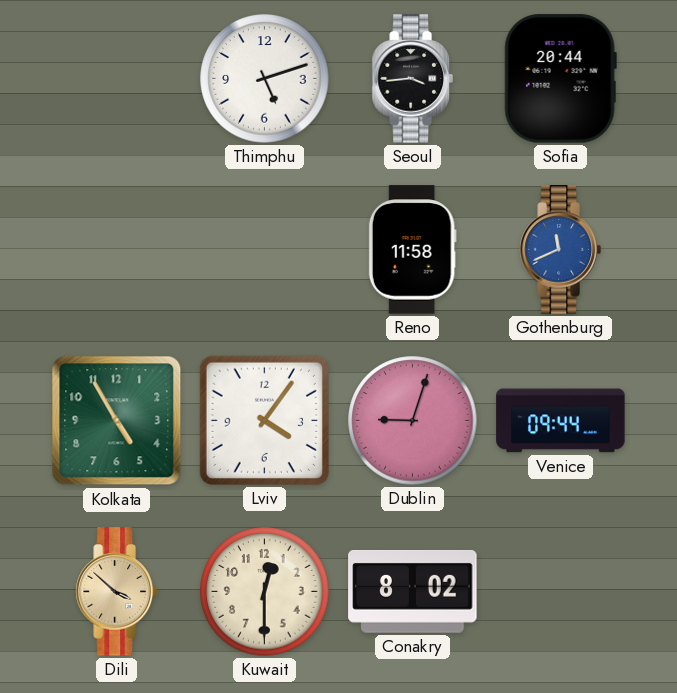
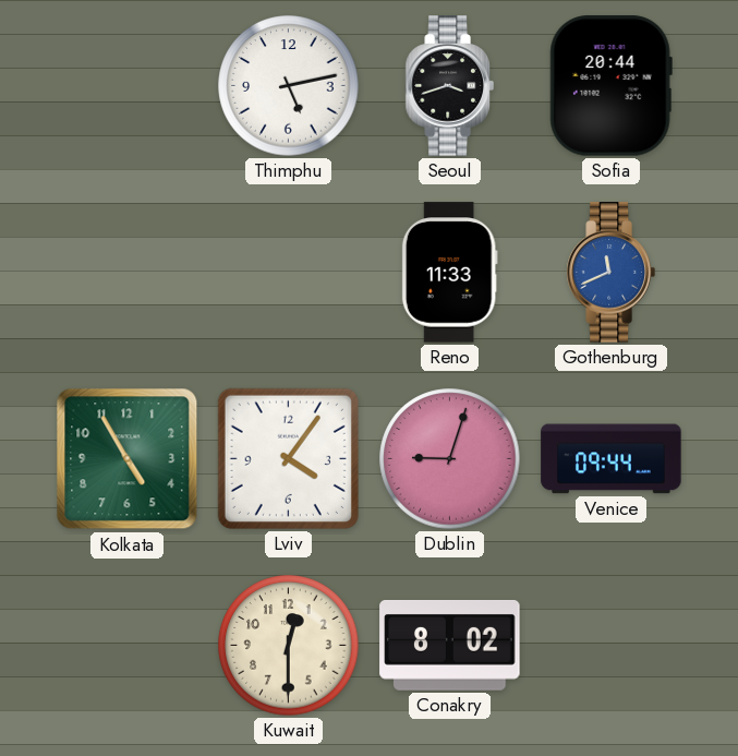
Thimphu: 5:12 -> 5:13
Seoul: 3:44 -> 3:42
Reno: 11:58 -> 11:33
Dili: 3:52 -> none
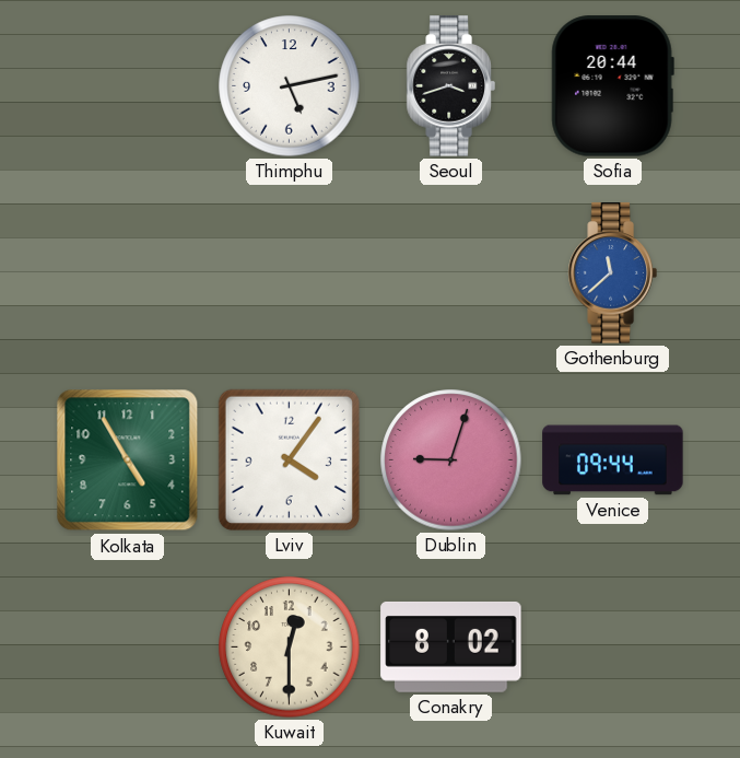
Reno: 11:33 -> none
Gothenburg: 11:41 -> 11:38
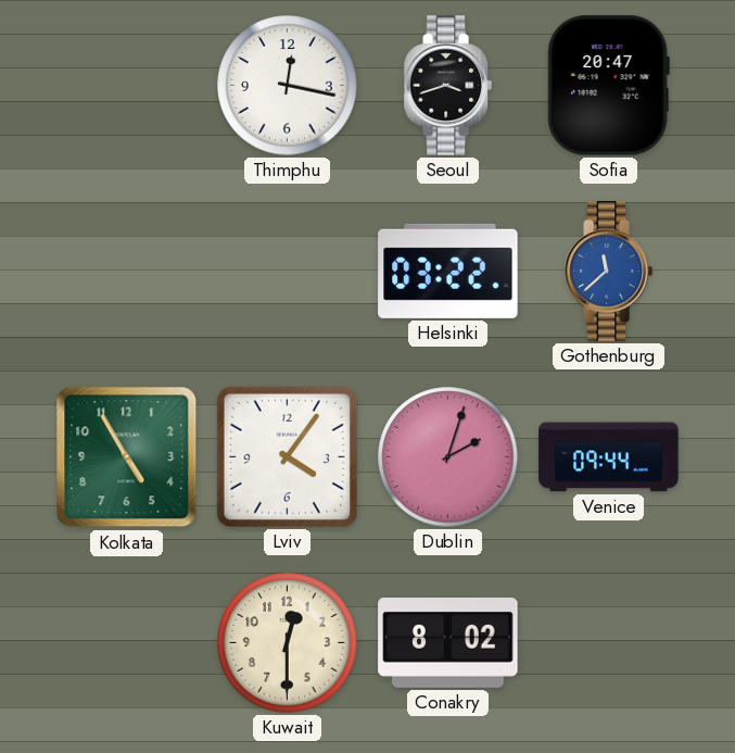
Thimphu: 5:13 -> 12:17
Sofia: 20:44 -> 20:47
Helsinki: none -> 03:22
Dublin: 9:03 -> 2:03
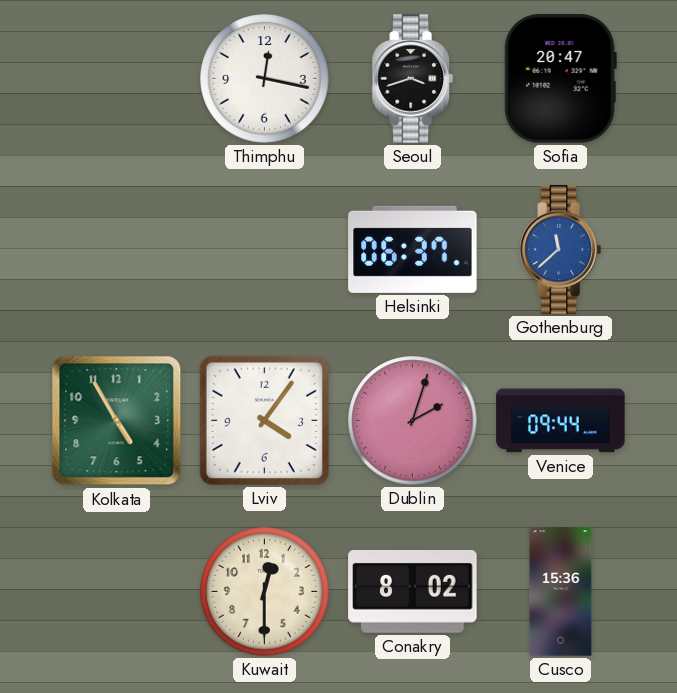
Helsinki: 03:22 -> 06:37
Cusco: none -> 15:36
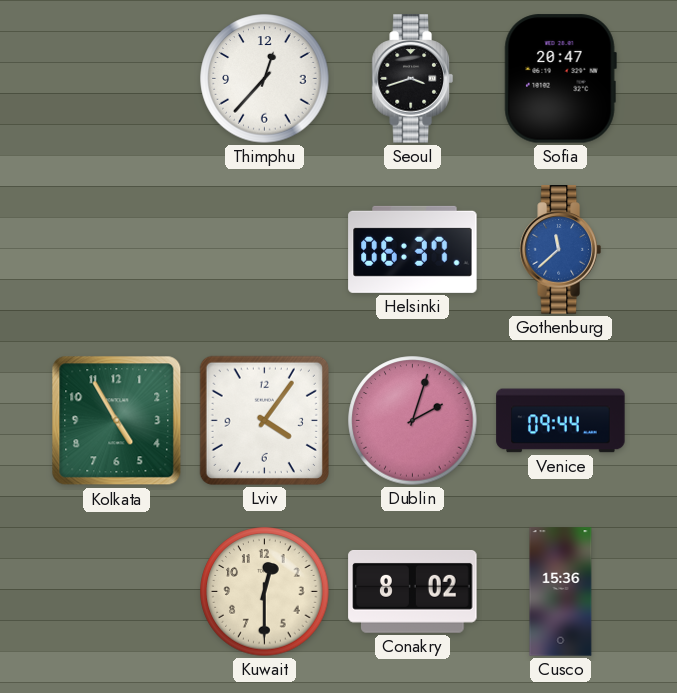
Thimphu: 12:17 -> 12:37
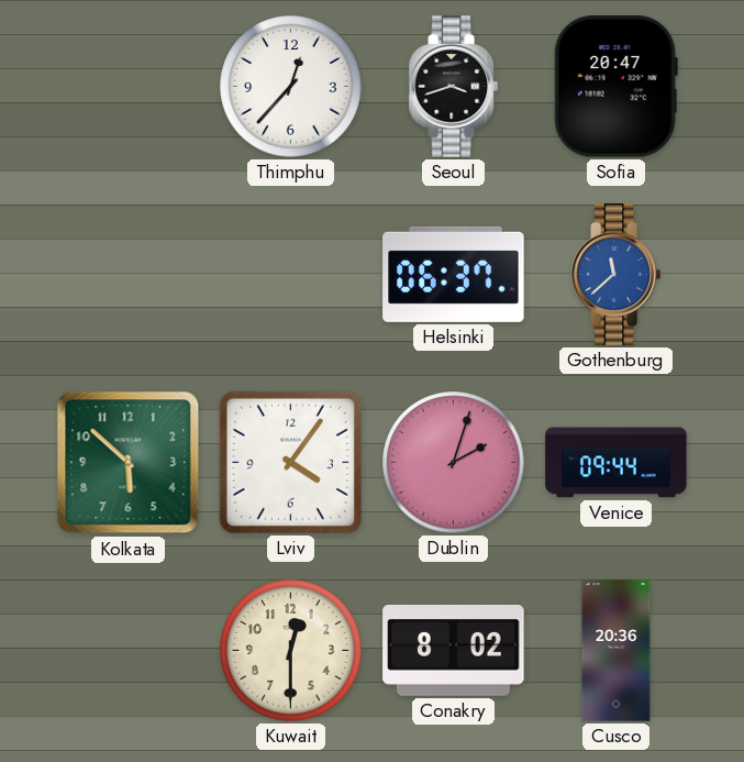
Kolkata: 4:55 -> 5:52
Cusco: 15:36 -> 20:36
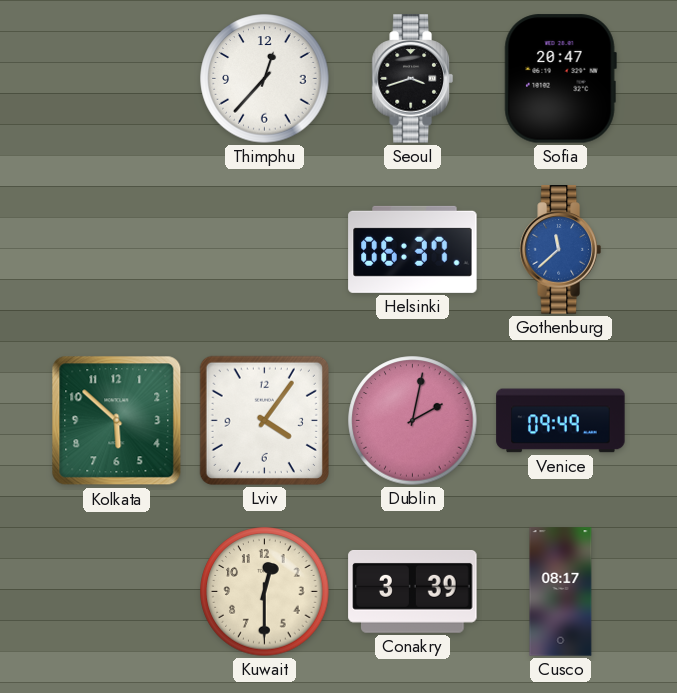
Dublin: 2:03 -> 2:02
Venice: 09:44 -> 09:49
Conakry: 8:02 -> 3:39
Cusco: 20:36 -> 08:17
